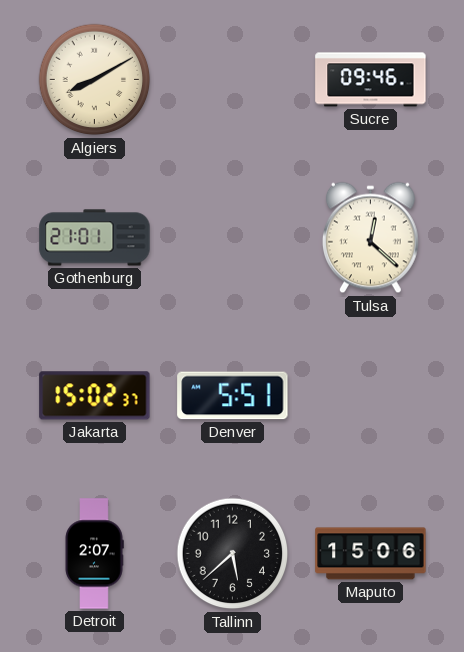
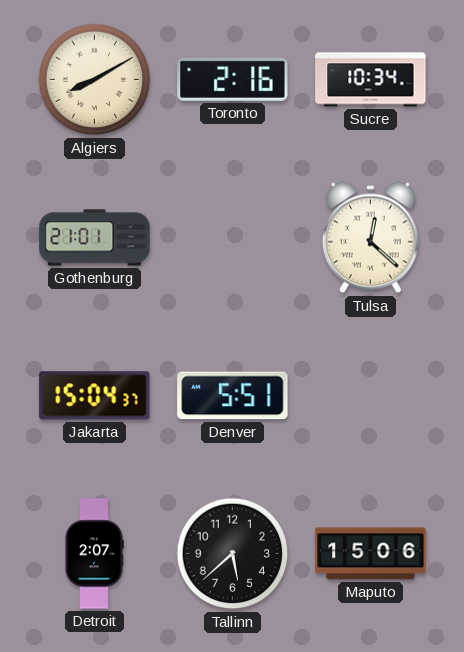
Toronto: none -> 2:16
Sucre: 09:46 -> 10:34
Jakarta: 15:02 -> 15:04
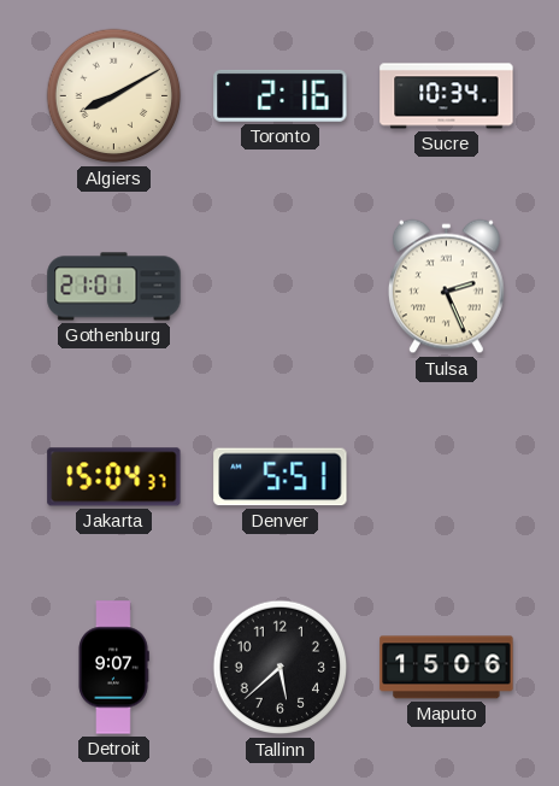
Tulsa: 12:22 -> 2:26
Detroit: 2:07 -> 9:07
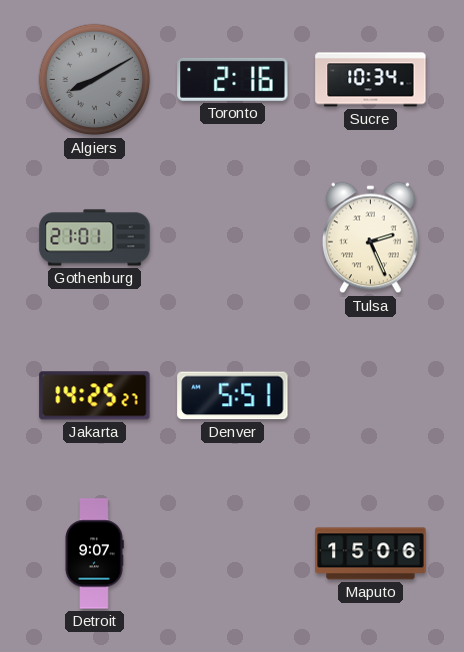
Algiers dial: cream -> grey
Jakarta: 15:04 -> 14:25
Tallinn: 5:38 -> none
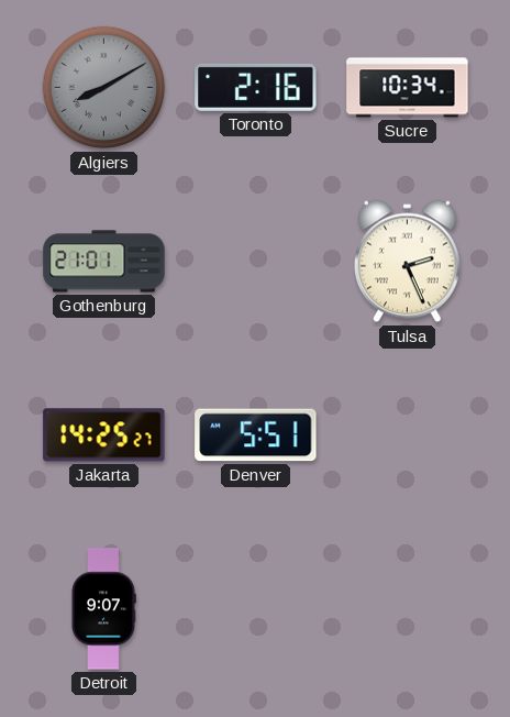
Maputo: 15:06 -> none
